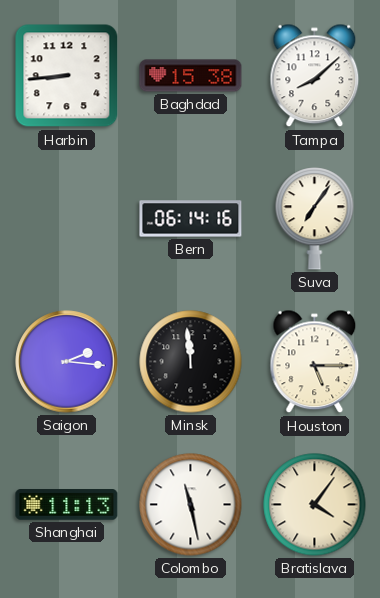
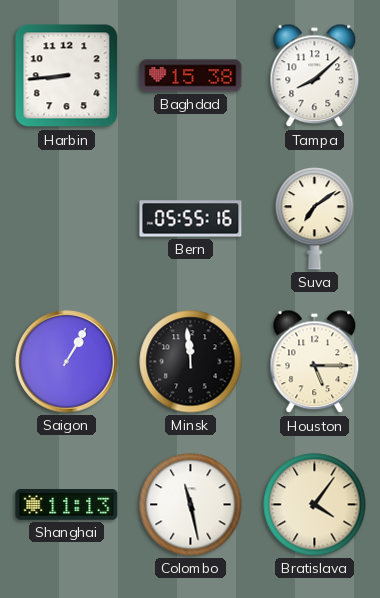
Bern: 06:14 -> 05:55
Suva: 7:06 -> 7:09
Saigon: 2:16 -> 1:05
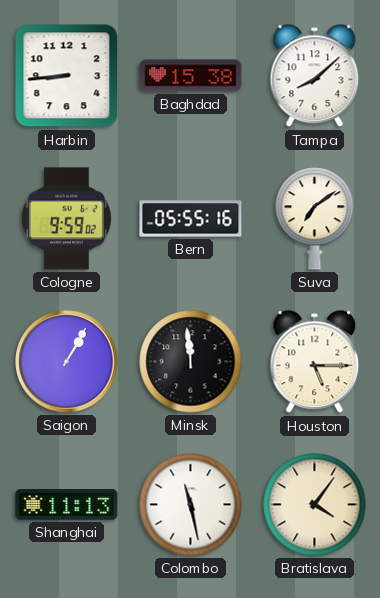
Cologne: none -> 9:59
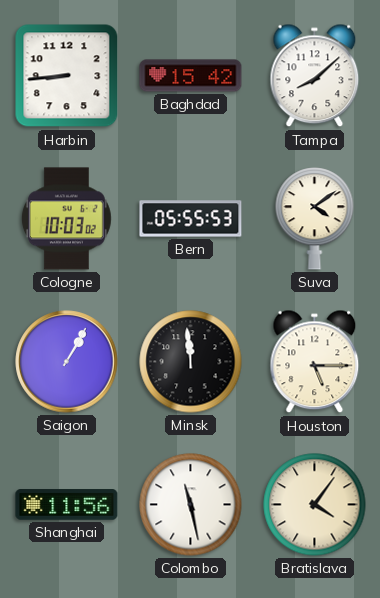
Baghdad: 15:38 -> 15:42
Cologne: 9:59 -> 10:03
Bern: 05:55:16 -> 05:55:53
Suva: 7:09 -> 4:09
Shanghai: 11:13 -> 11:56
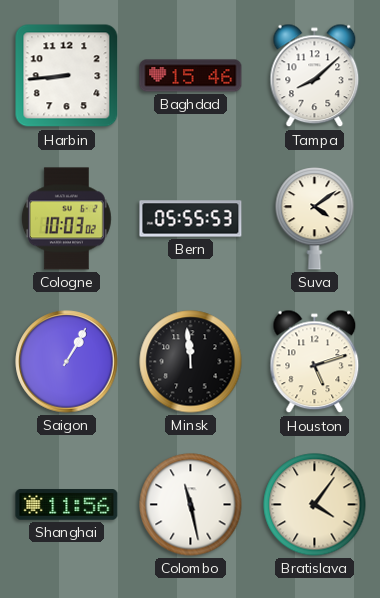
Baghdad: 15:42 -> 15:46
Houston: 5:15 -> 5:12
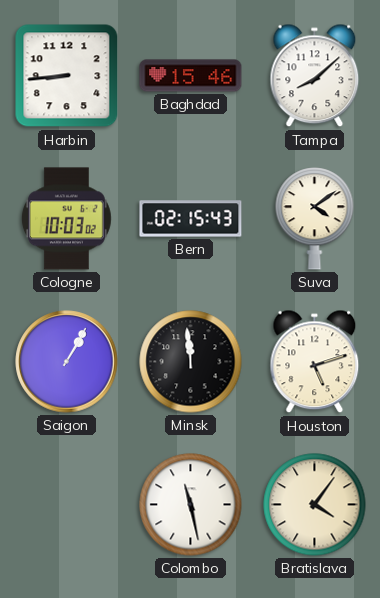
Bern: 05:55 -> 02:15
Shanghai: 11:56 -> none
